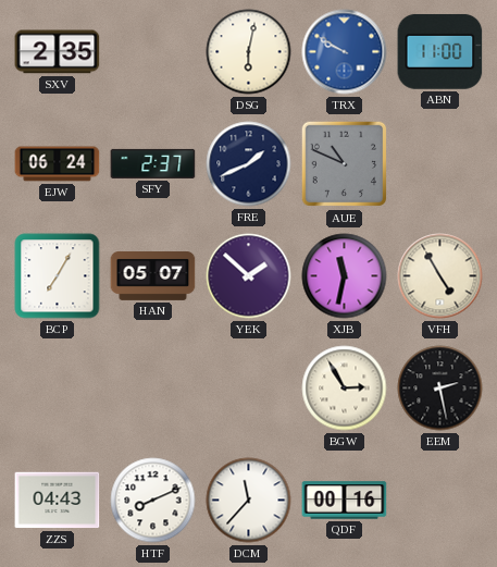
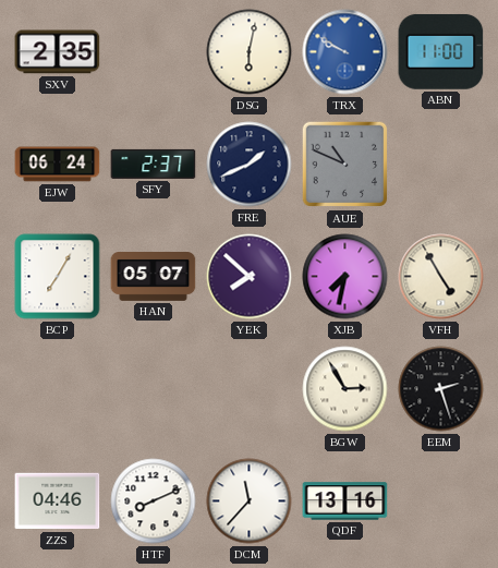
YEK: 1:52 -> 7:52
XJB: 11:32 -> 7:32
EEM: 2:28 -> 2:27
ZZS: 04:43 -> 04:46
QDF: 00:16 -> 13:16
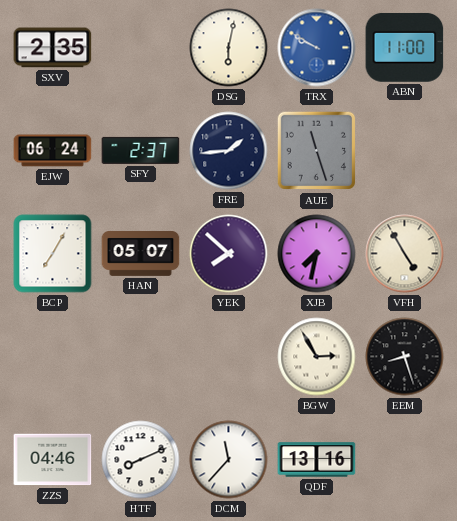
FRE: 1:41 -> 1:44
AUE: 10:49 -> 11:27
EEM: 2:27 -> 8:27
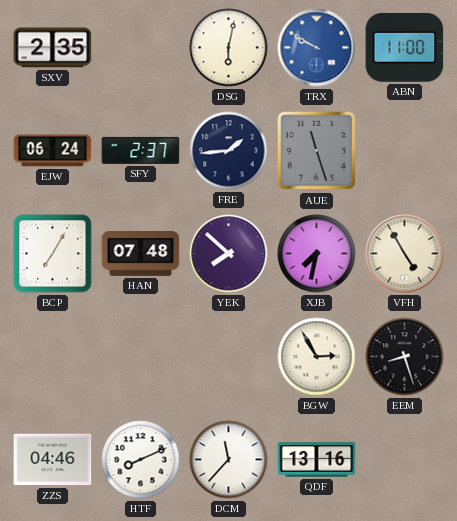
HAN: 05:07 -> 07:48
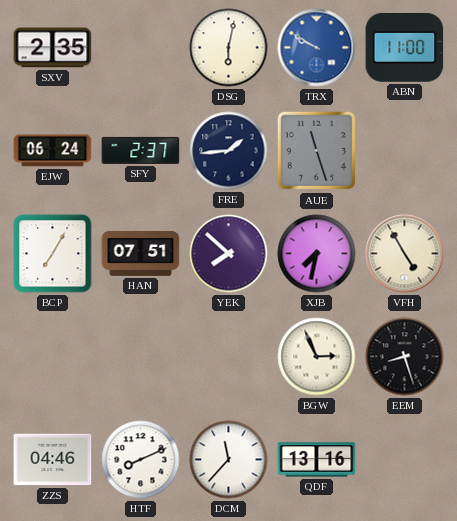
HAN: 07:48 -> 07:51
BGW: 2:55 -> 2:56
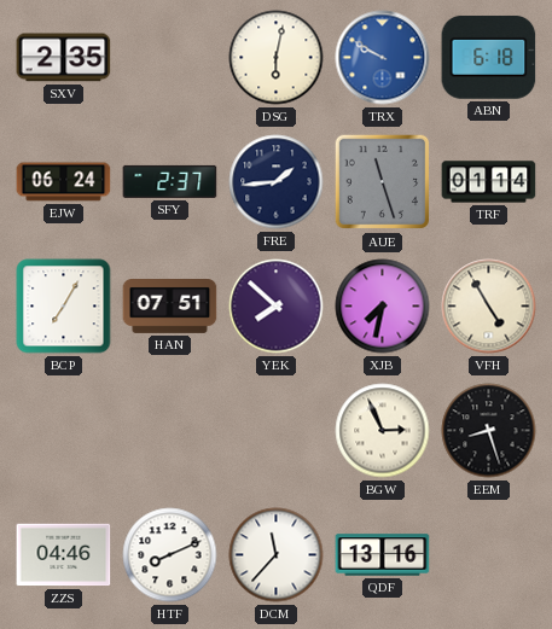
ABN: 11:00 -> 6:18
TRF: none -> 01:14
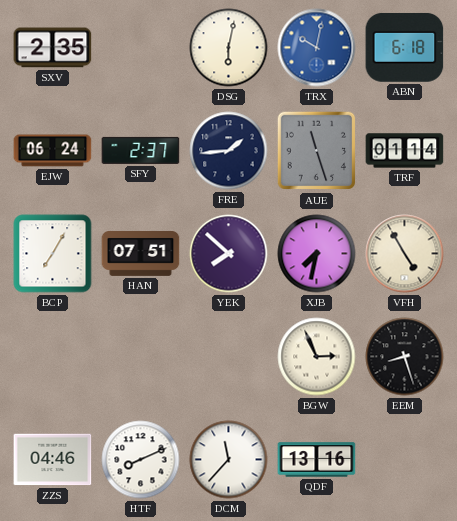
TRX: 9:50 -> 10:02
